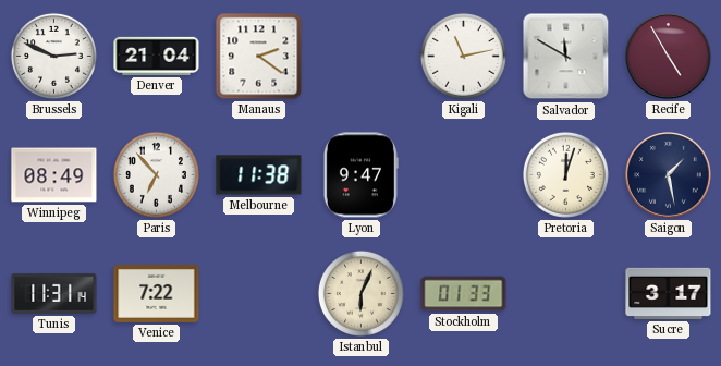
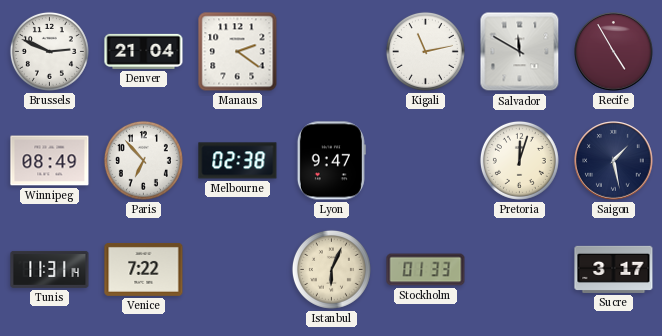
Melbourne: 11:38 -> 02:38
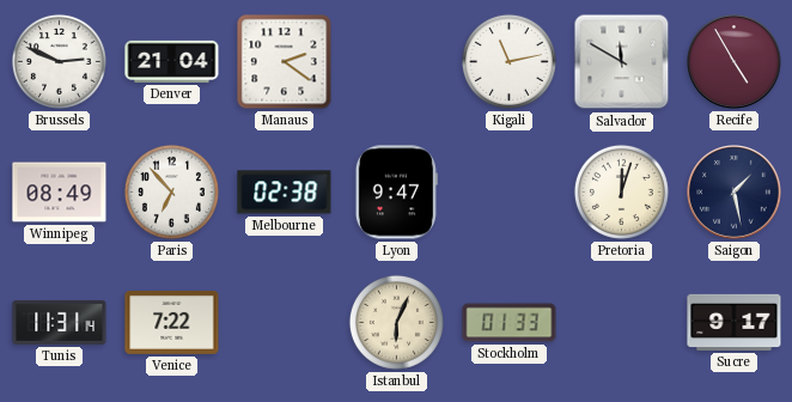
Sucre: 3:17 -> 9:17
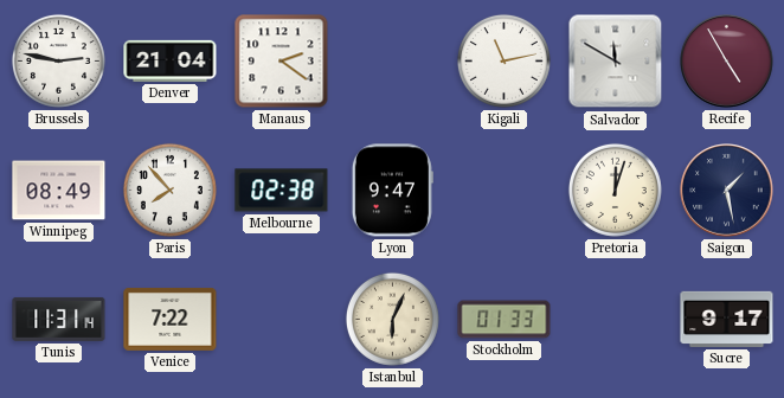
Brussels: 2:49 -> 2:47
Paris: 6:53 -> 7:53
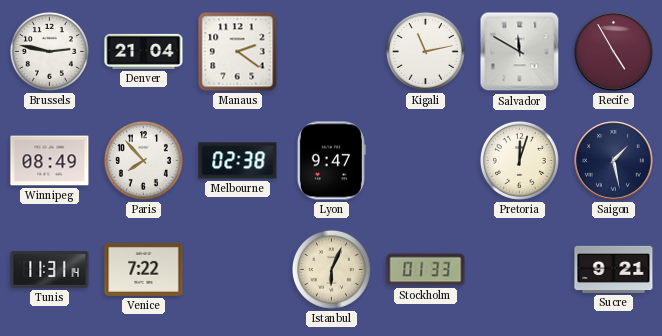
Sucre: 9:17 -> 9:21
